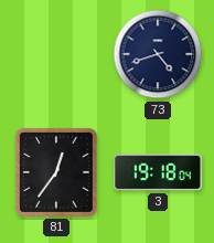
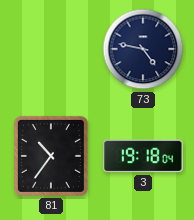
73: 4:42 -> 4:47
81: 12:36 -> 10:36
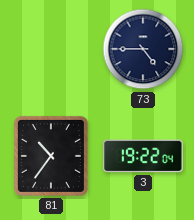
73: 4:47 -> 4:45
3: 19:18 -> 19:22
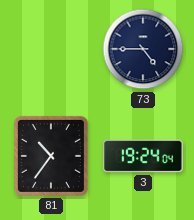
3: 19:22 -> 19:24
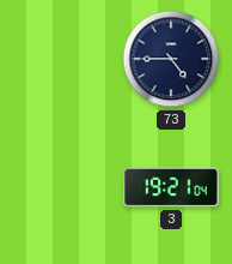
81: 10:36 -> none
3: 19:24 -> 19:21
